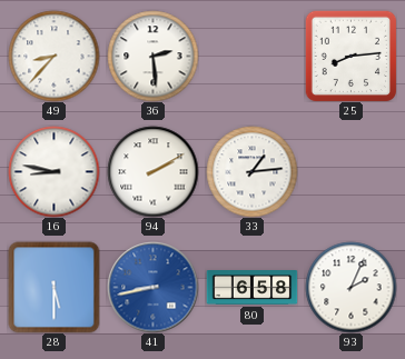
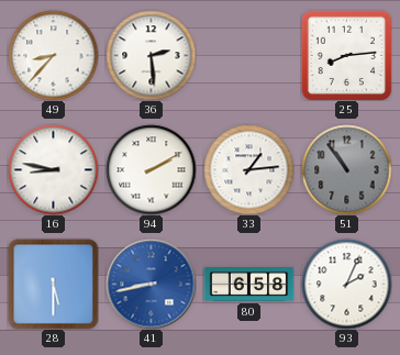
51: none -> 10:54
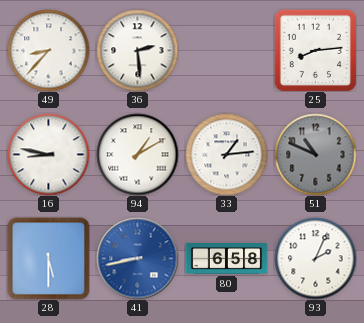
94: 2:10 -> 1:10
51: 10:54 -> 10:49
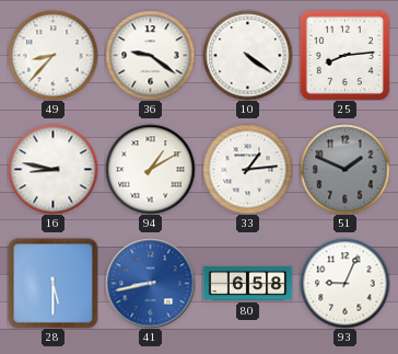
36: 2:29 -> 9:21
10: none -> 4:21
51: 10:49 -> 1:49
93: 2:04 -> 9:04
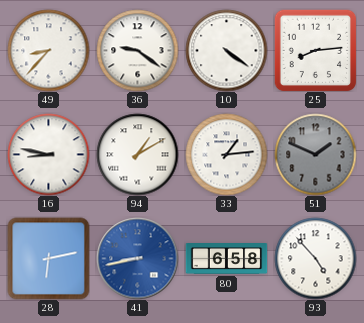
28: 5:30 -> 6:13
93: 9:04 -> 4:53
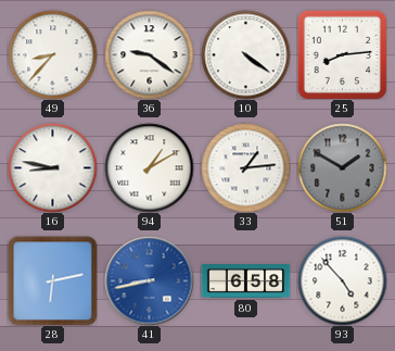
51: 1:49 -> 1:50
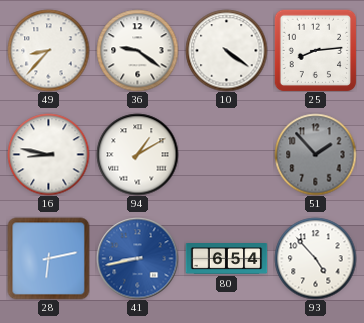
33: 1:14 -> none
51: 1:50 -> 1:53
80: 6:58 -> 6:54
